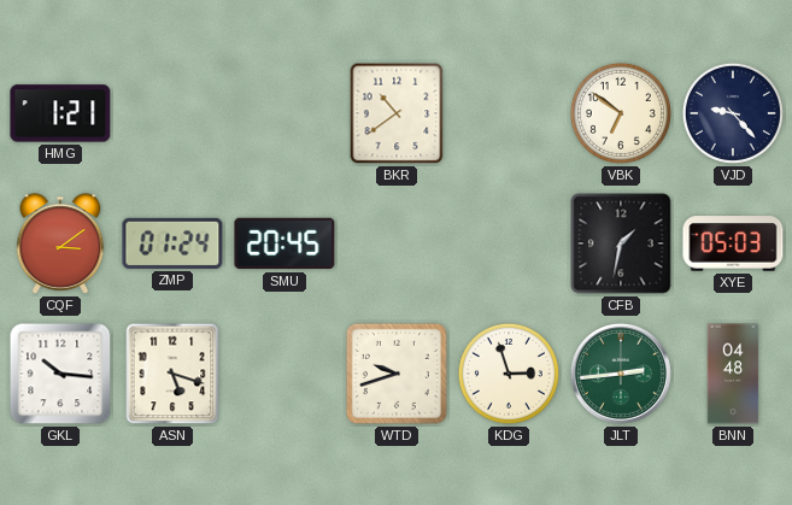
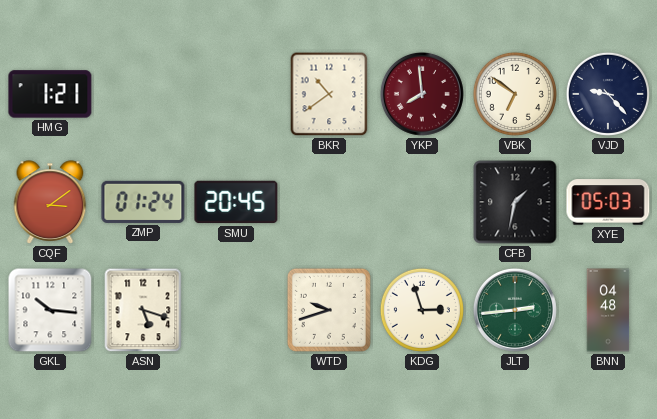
YKP: none -> 7:59
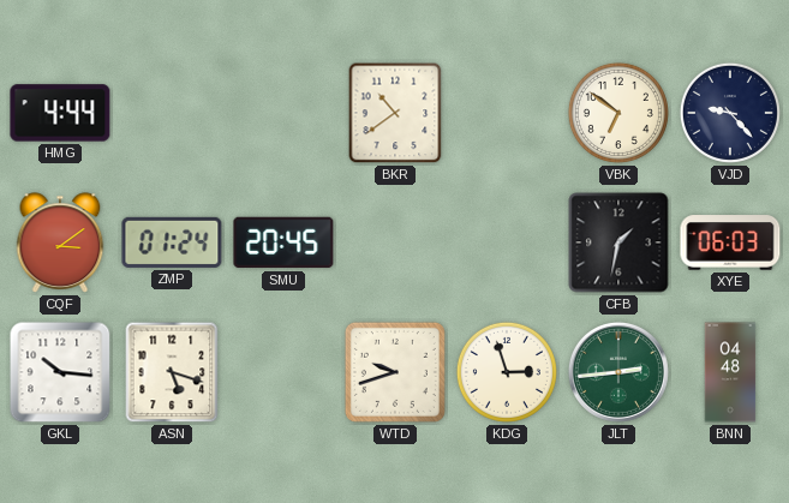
HMG: 1:21 -> 4:44
YKP: 7:59 -> none
XYE: 05:03 -> 06:03
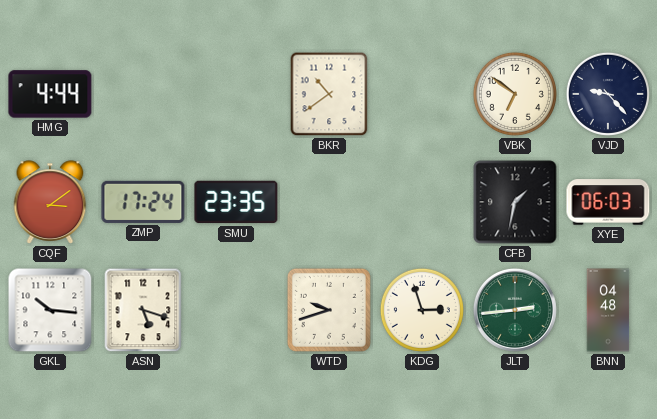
ZMP: 01:24 -> 17:24
SMU: 20:45 -> 23:35
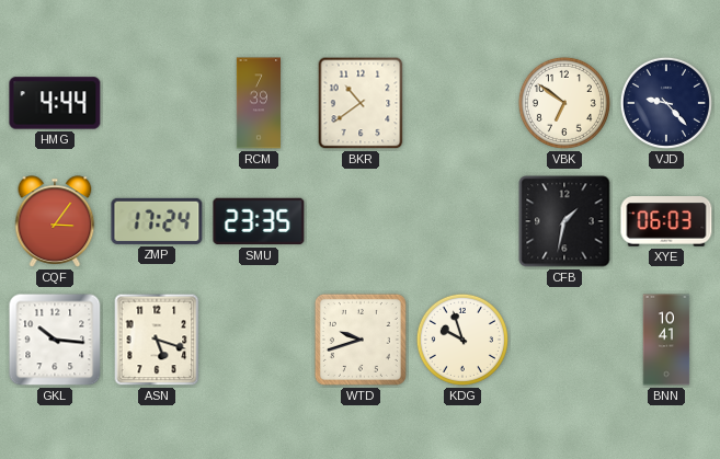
RCM: none -> 7:39
CQF: 3:09 -> 3:06
KDG: 2:57 -> 9:57
JLT: 2:44 -> none
BNN: 04:48 -> 10:41
